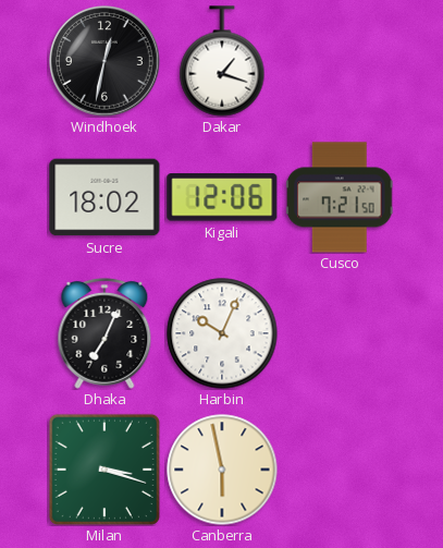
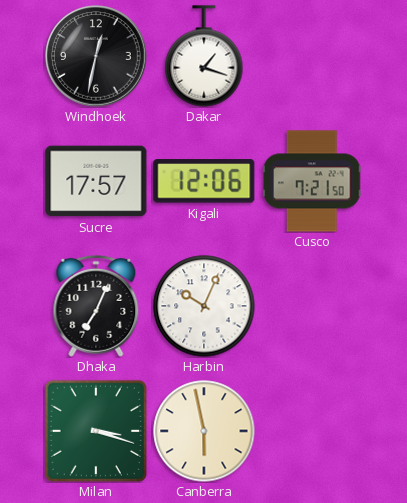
Sucre: 18:02 -> 17:57
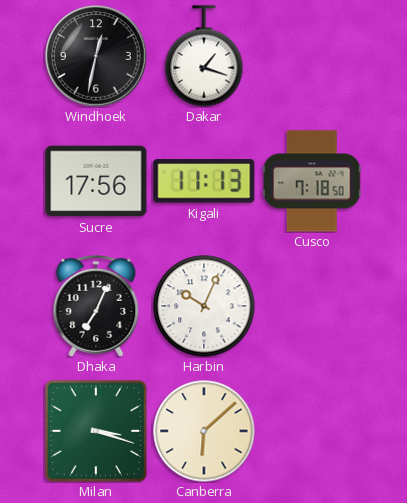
Sucre: 17:57 -> 17:56
Kigali: 12:06 -> 11:13
Cusco: 7:21 -> 7:18
Canberra: 5:58 -> 6:08
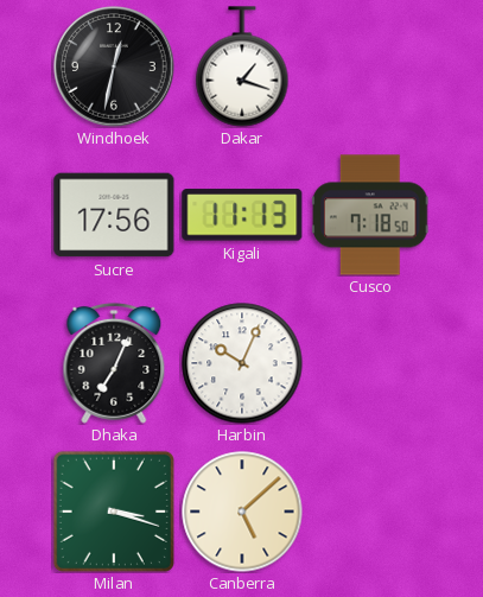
Canberra: 6:08 -> 5:08
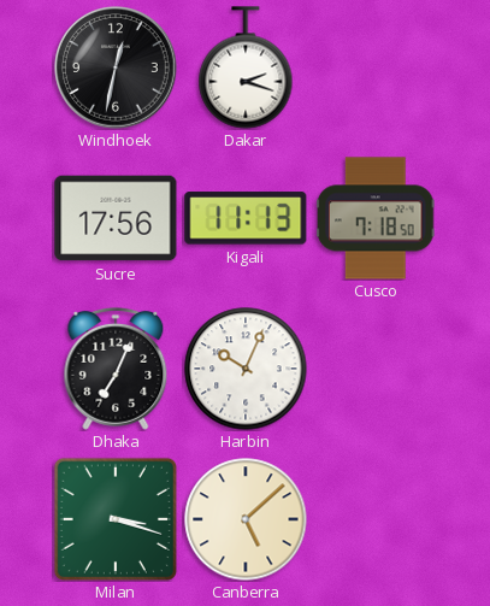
Dakar: 1:18 -> 2:18
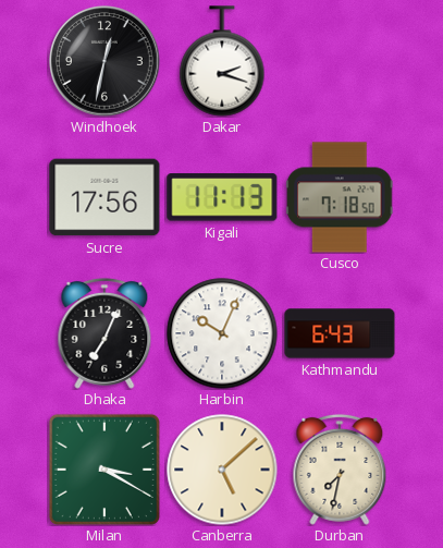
Kathmandu: none -> 6:43
Milan: 3:18 -> 3:20
Durban: none -> 7:32
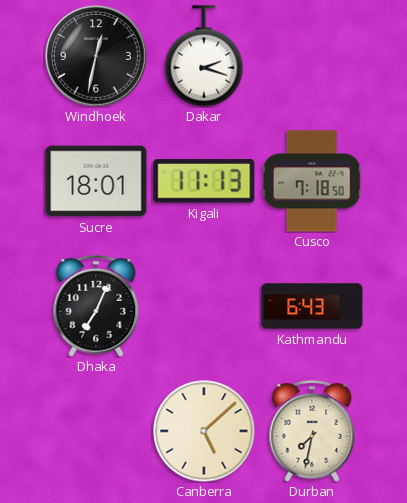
Sucre: 17:56 -> 18:01
Harbin: 10:04 -> none
Milan: 3:20 -> none
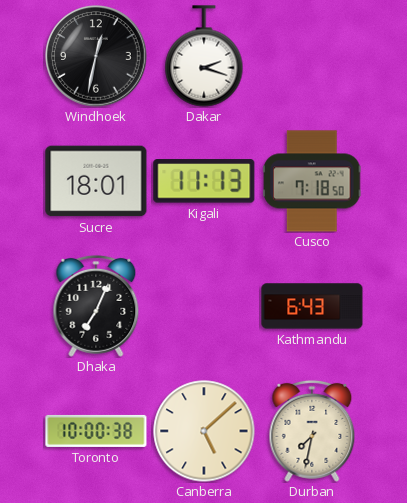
Toronto: none -> 10:00
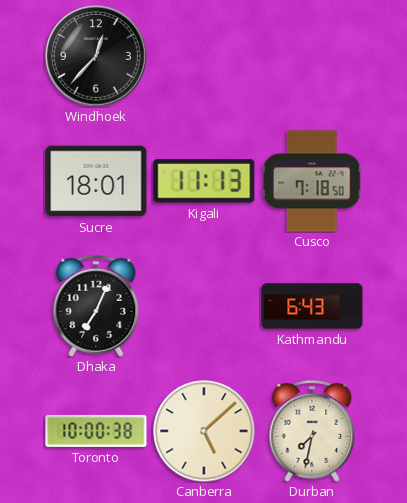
Windhoek: 12:32 -> 12:37
Dakar: 2:18 -> none
